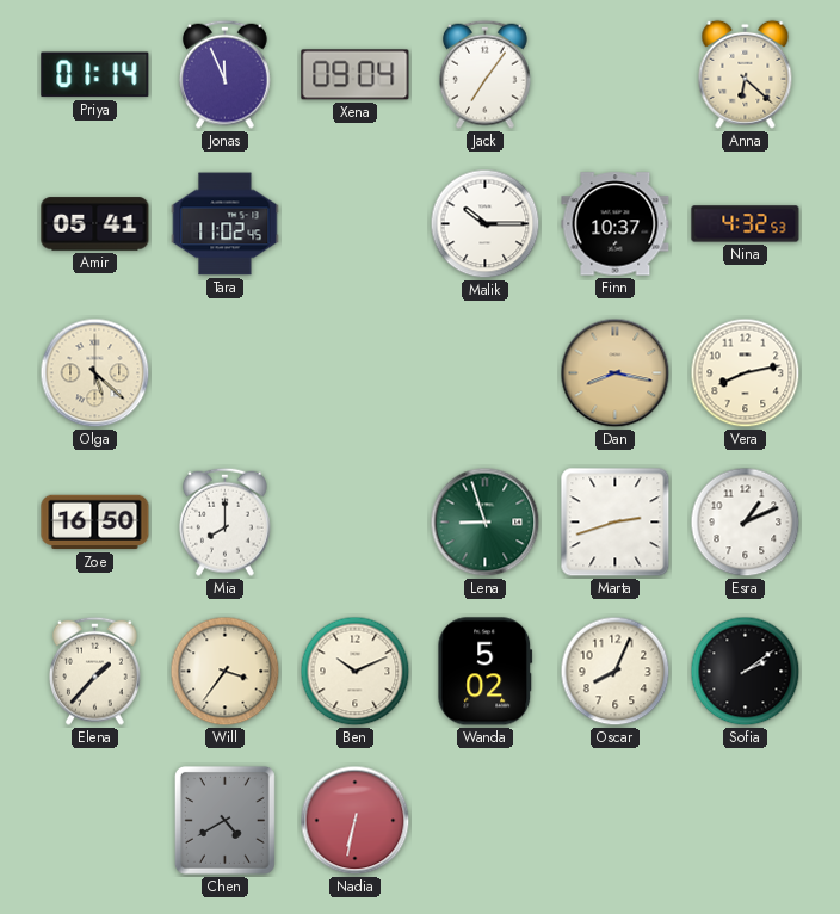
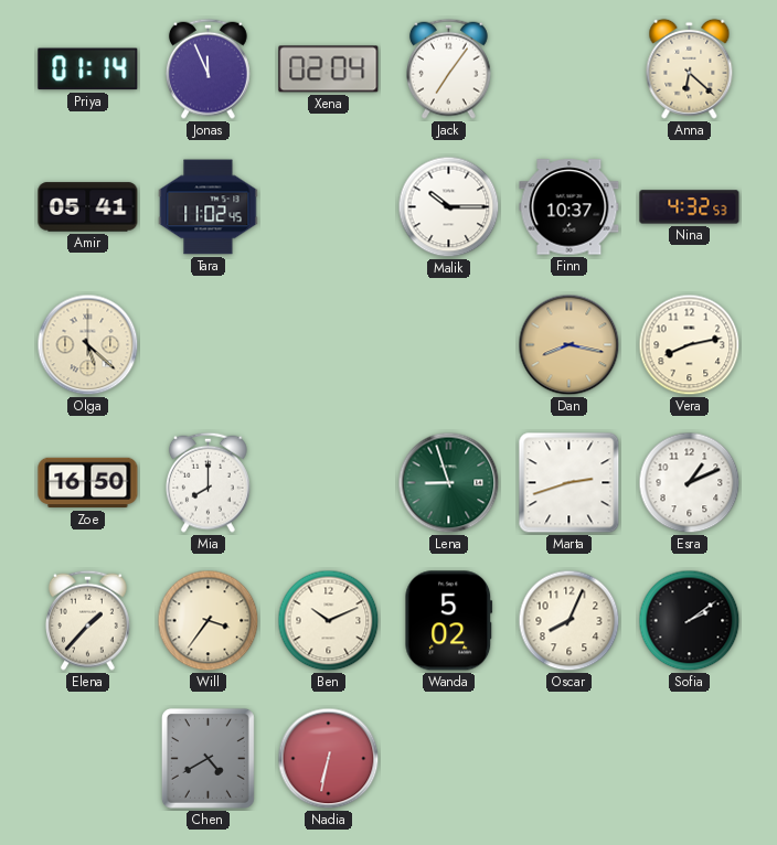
Xena: 09:04 -> 02:04
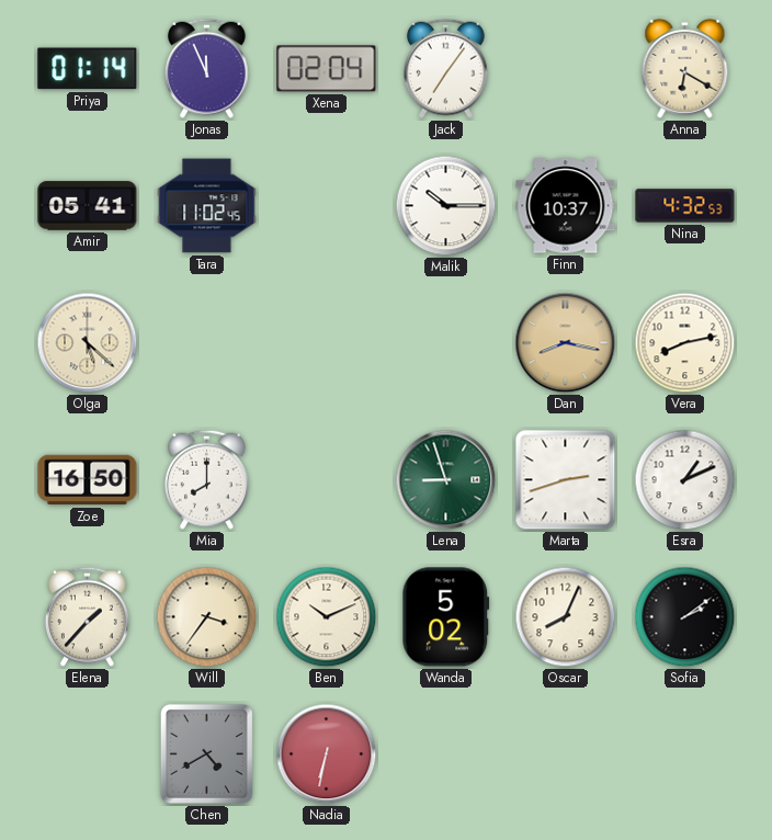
Anna: 6:22 -> 6:20
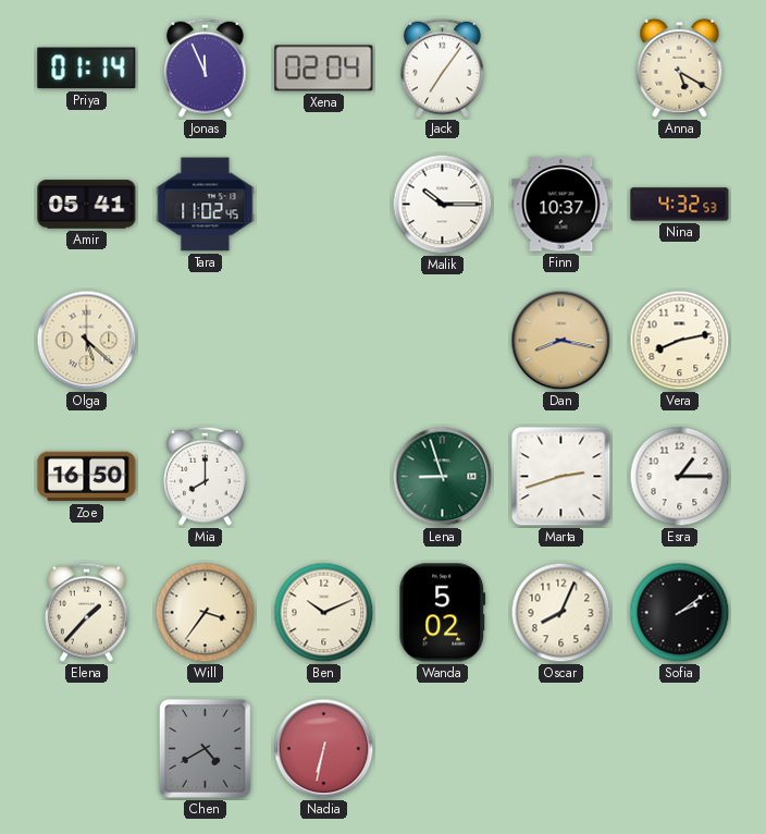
Anna: 6:20 -> 5:20
Esra: 1:11 -> 1:15
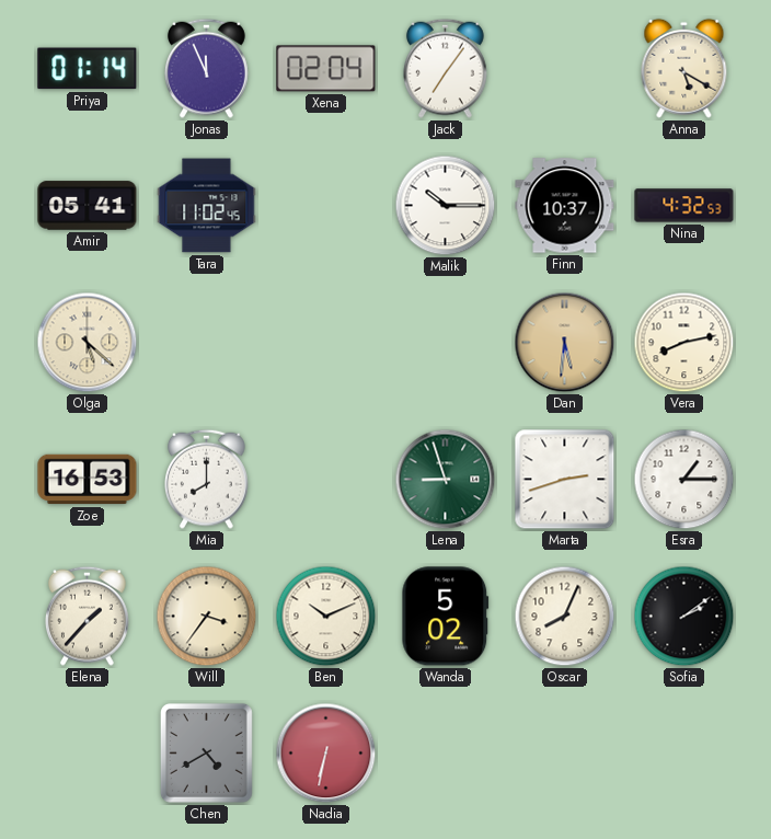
Dan: 8:17 -> 5:31
Zoe: 16:50 -> 16:53
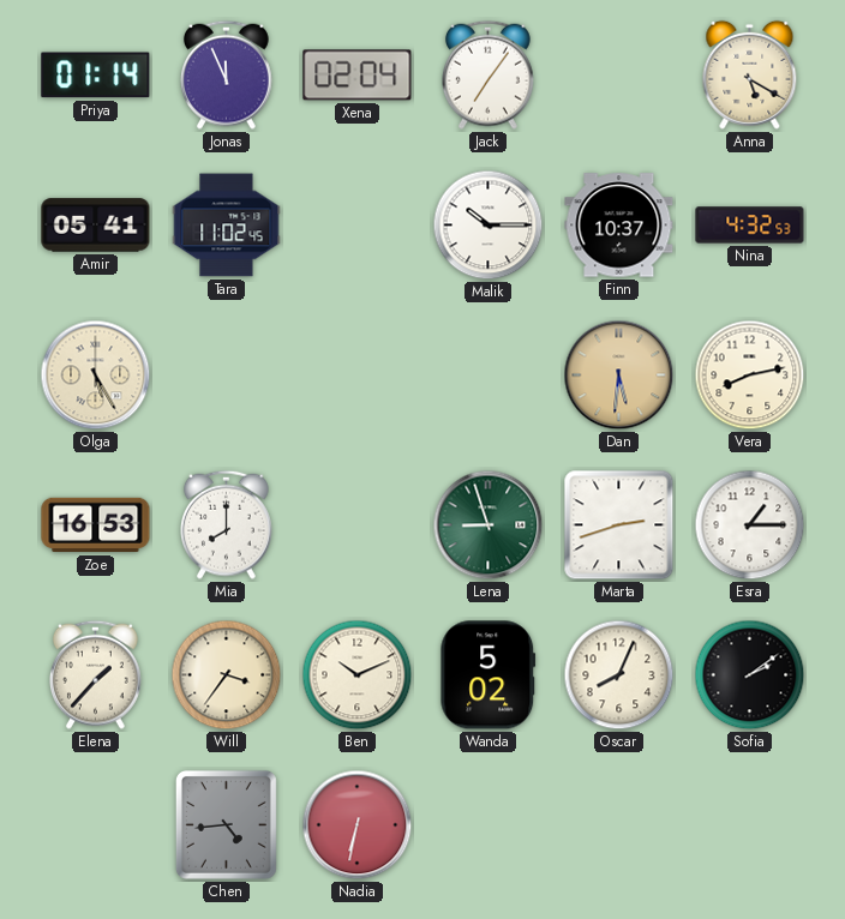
Olga: 5:22 -> 5:25
Chen: 4:40 -> 4:44
